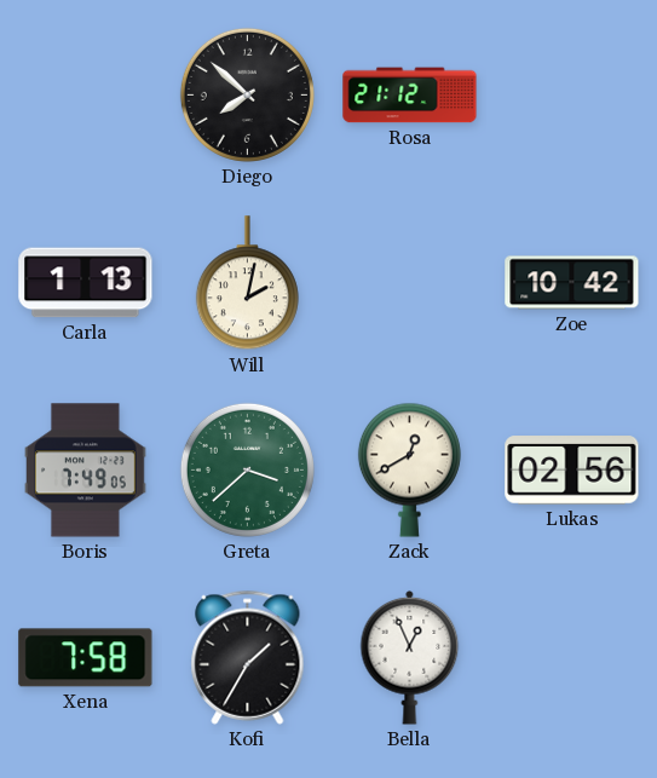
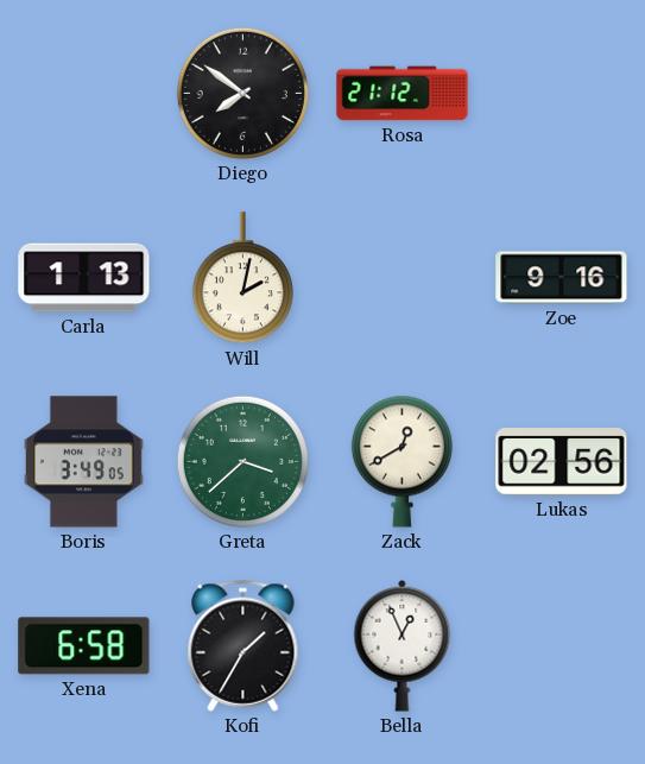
Diego: 7:52 -> 7:51
Zoe: 10:42 -> 9:16
Boris: 7:49 -> 3:49
Xena: 7:58 -> 6:58
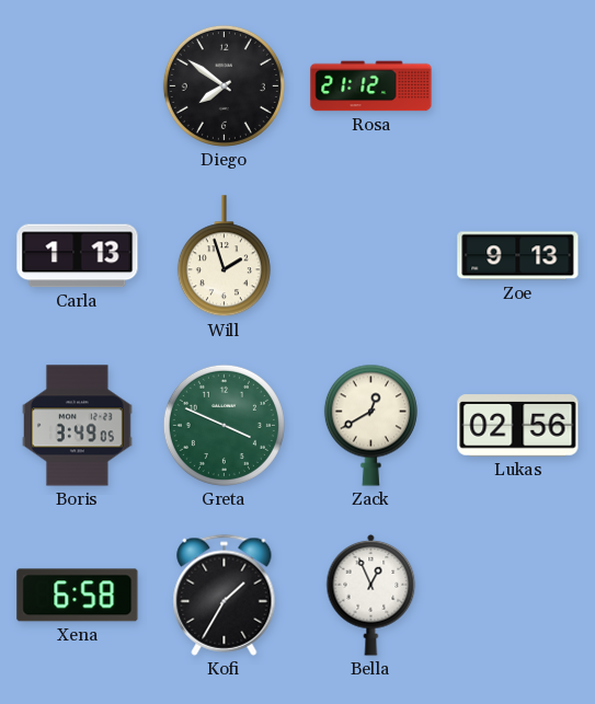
Will: 2:02 -> 1:57
Zoe: 9:16 -> 9:13
Greta: 3:38 -> 3:49
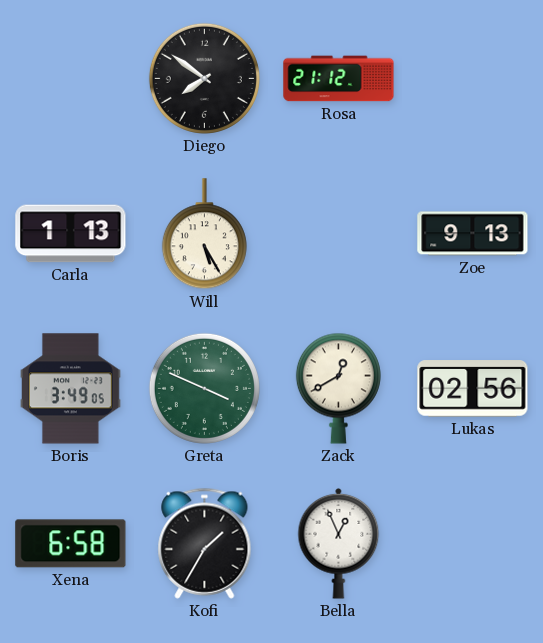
Will: 1:57 -> 5:25
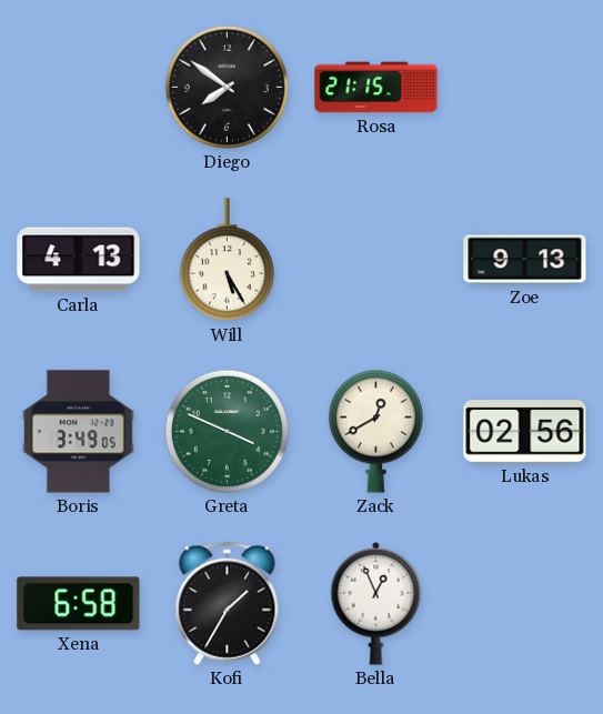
Rosa: 21:12 -> 21:15
Carla: 1:13 -> 4:13
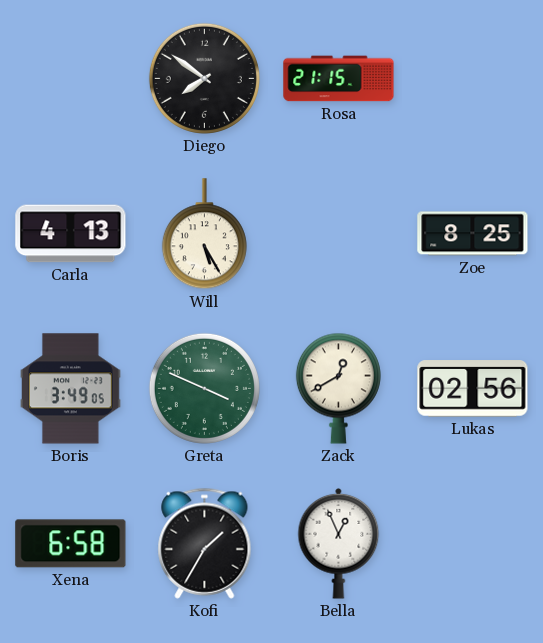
Zoe: 9:13 -> 8:25
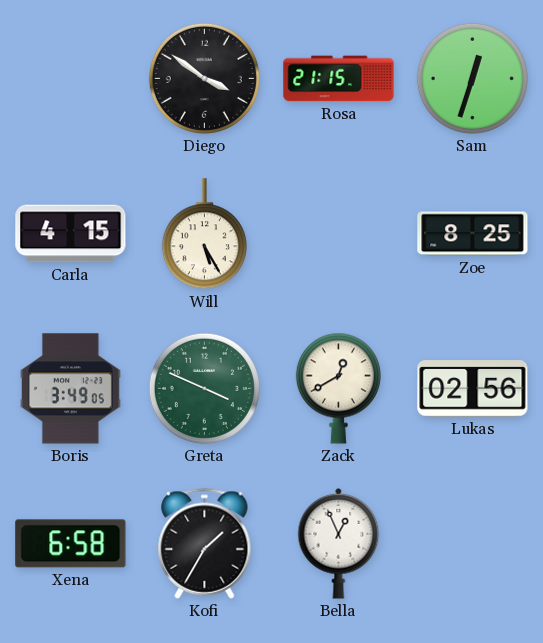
Diego: 7:51 -> 3:51
Sam: none -> 12:33
Carla: 4:13 -> 4:15
